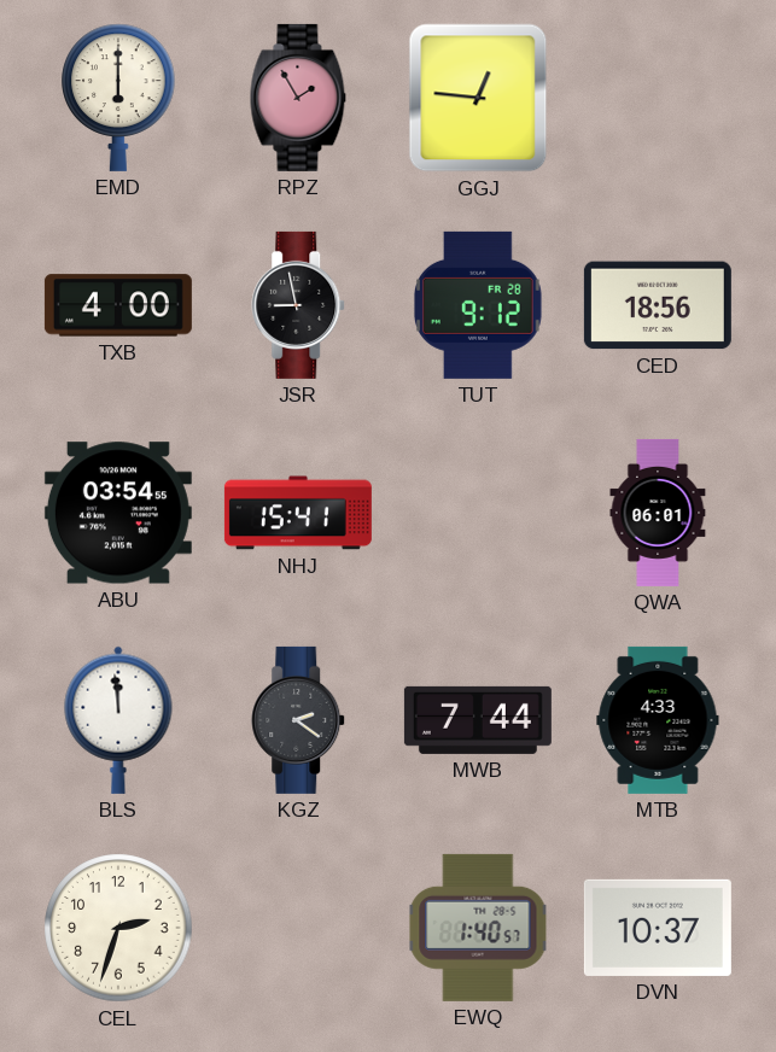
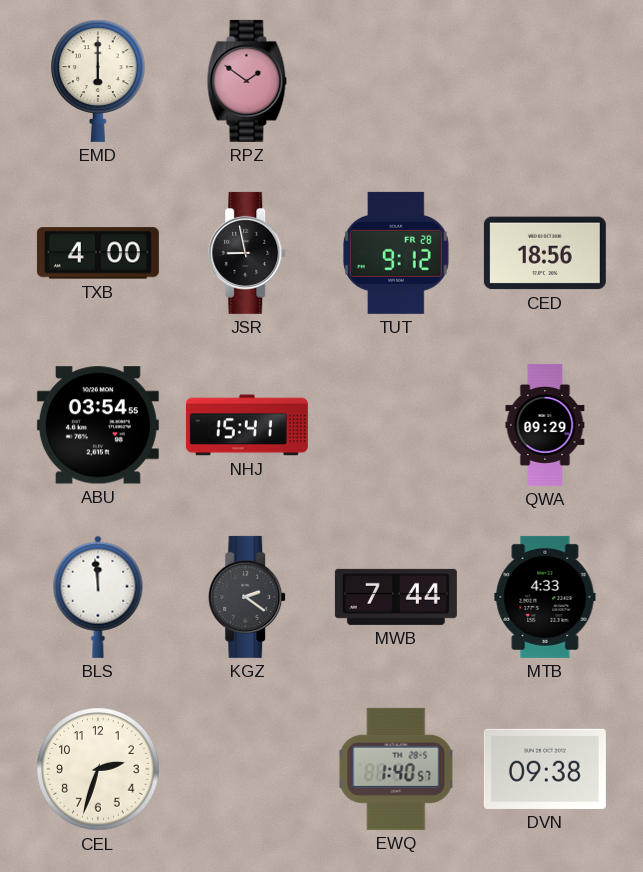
RPZ: 1:55 -> 1:51
GGJ: 12:46 -> none
QWA: 06:01 -> 09:29
DVN: 10:37 -> 09:38
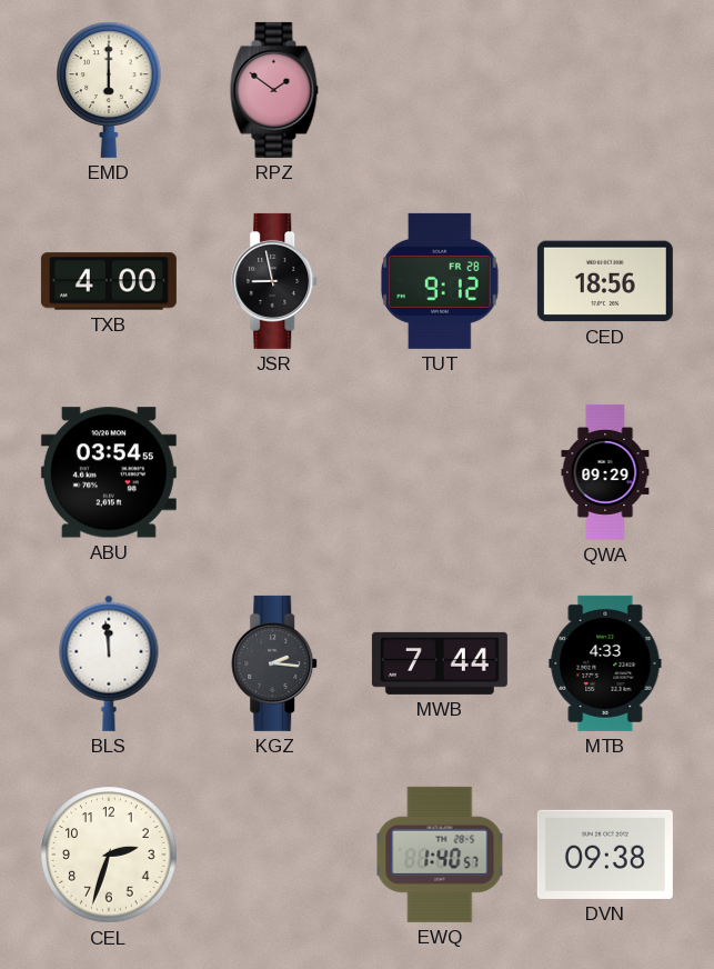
NHJ: 15:41 -> none
KGZ: 2:21 -> 2:16
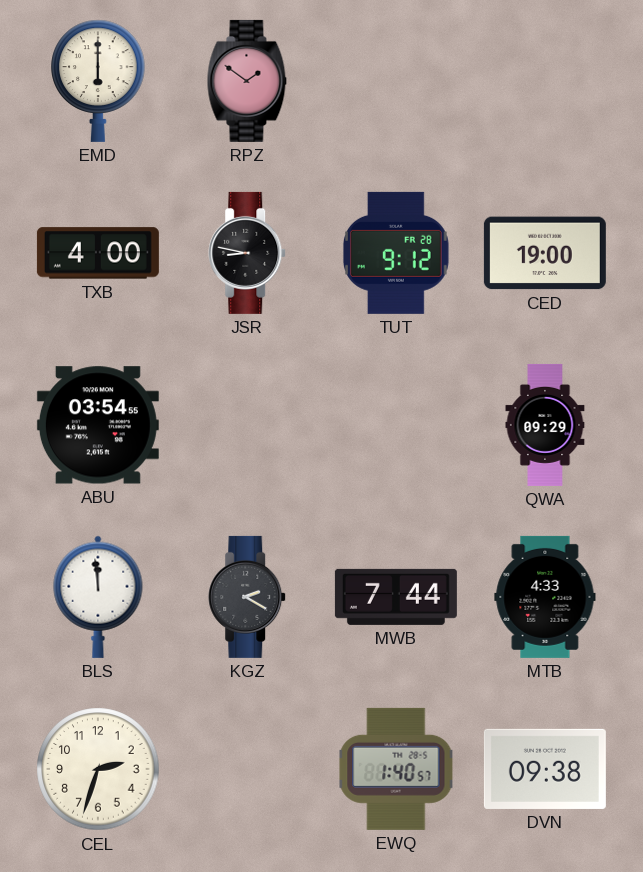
JSR: 8:58 -> 8:47
CED: 18:56 -> 19:00
KGZ: 2:16 -> 2:20
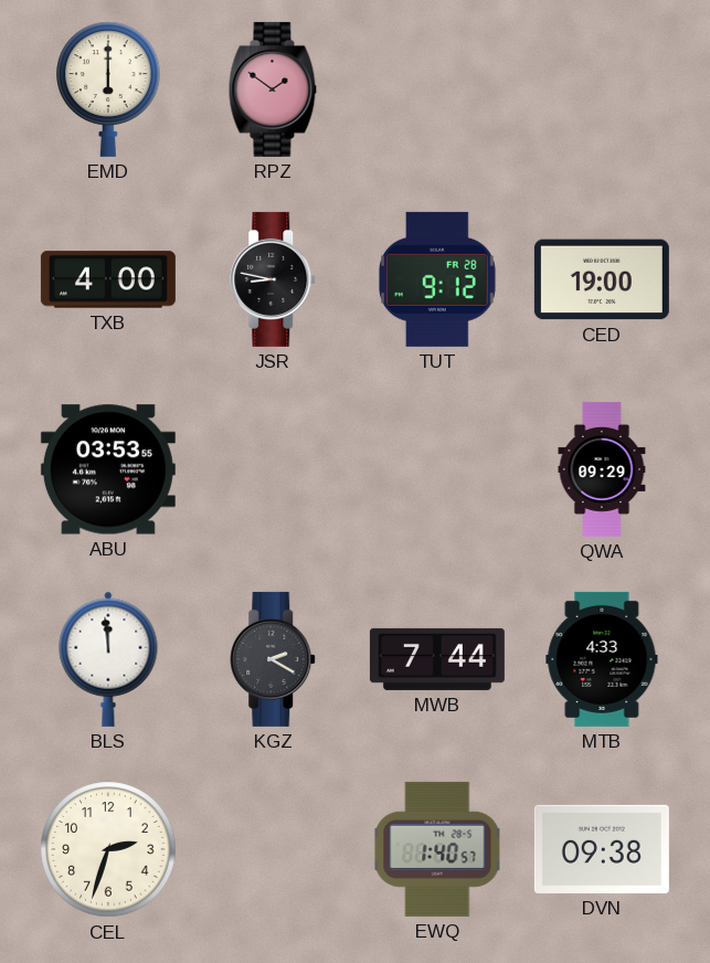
ABU: 03:54 -> 03:53
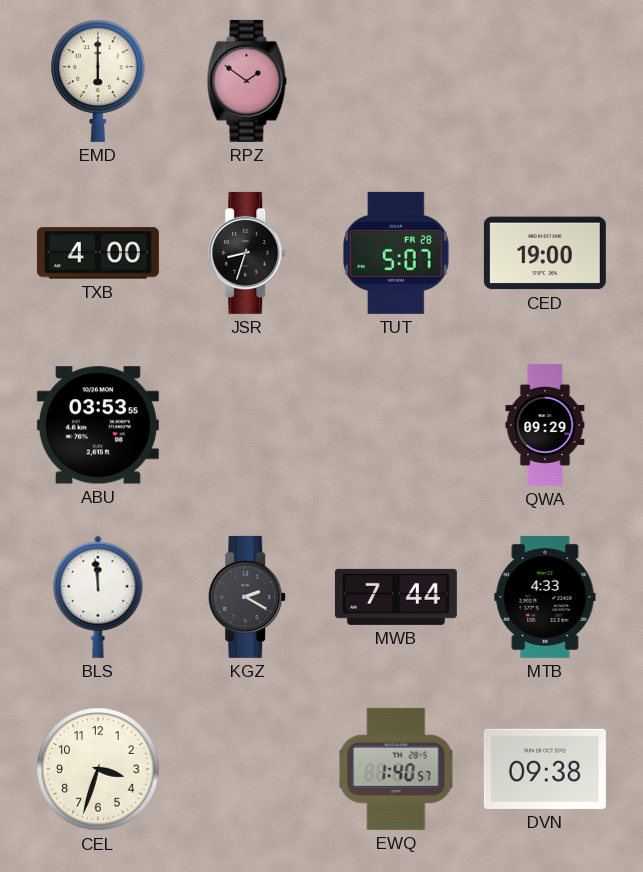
JSR: 8:47 -> 8:33
TUT: 9:12 -> 5:07
CEL: 2:33 -> 3:33
